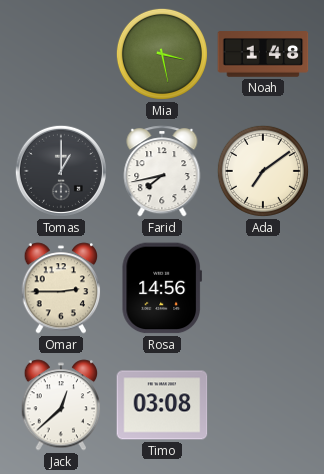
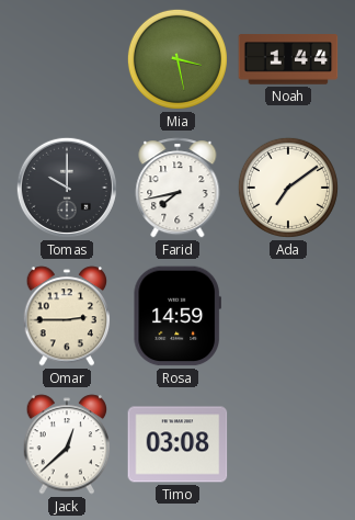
Noah: 1:48 -> 1:44
Tomas: 1:00 -> 10:00
Rosa: 14:56 -> 14:59
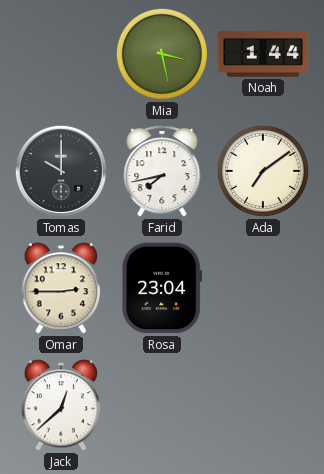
Rosa: 14:59 -> 23:04
Timo: 03:08 -> none
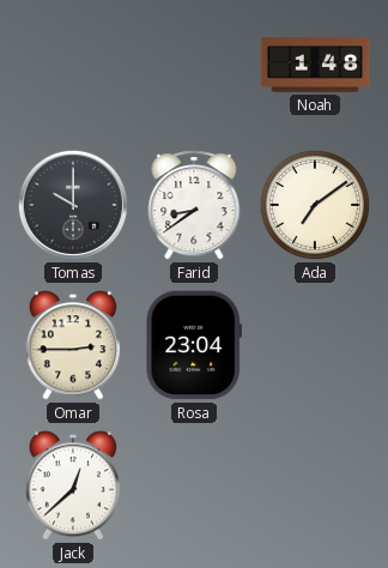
Mia: 3:28 -> none
Noah: 1:44 -> 1:48
Farid: 7:43 -> 8:39
